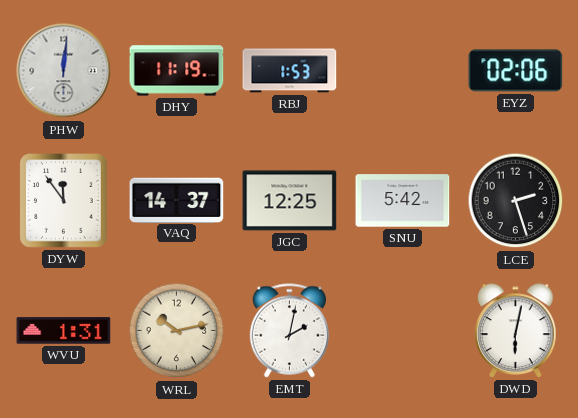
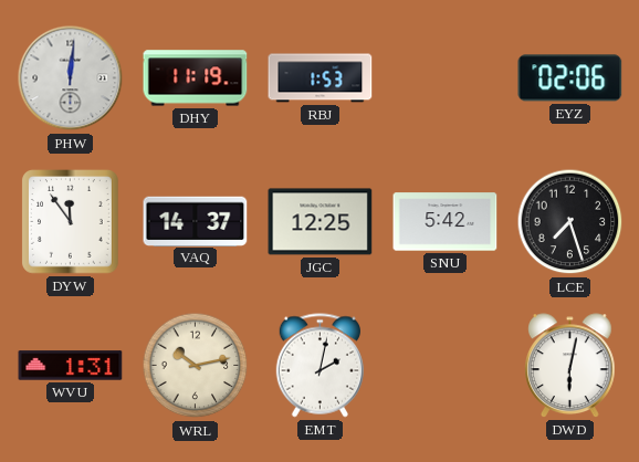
LCE: 2:27 -> 7:27
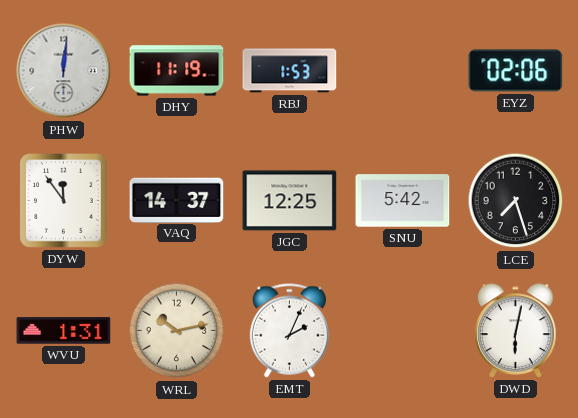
EMT: 2:02 -> 2:04
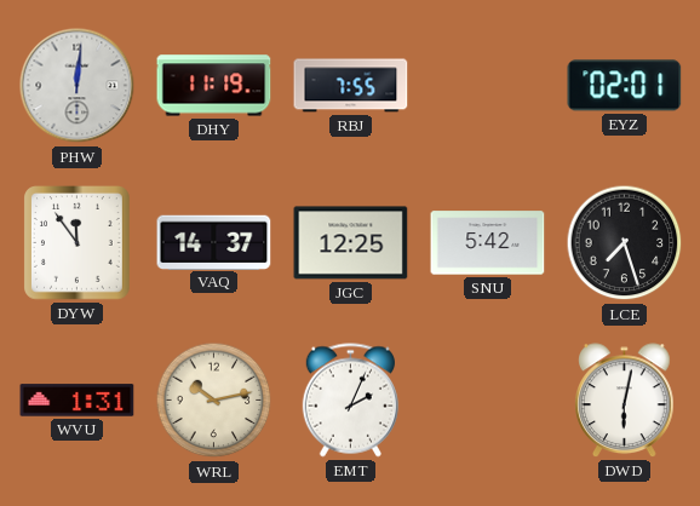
RBJ: 1:53 -> 7:55
EYZ: 02:06 -> 02:01
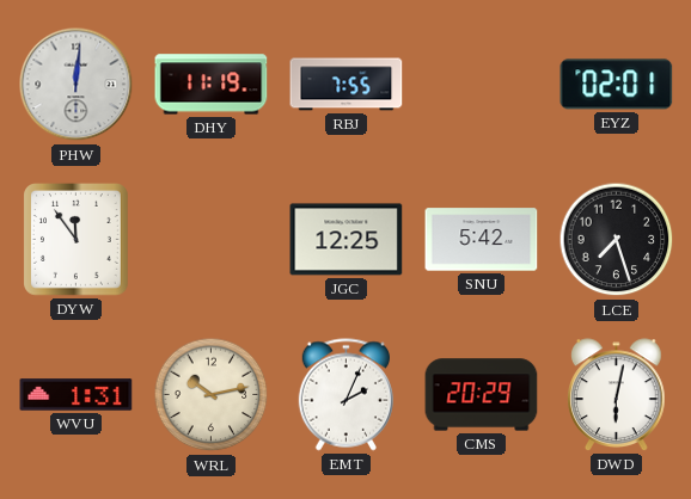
VAQ: 14:37 -> none
CMS: none -> 20:29
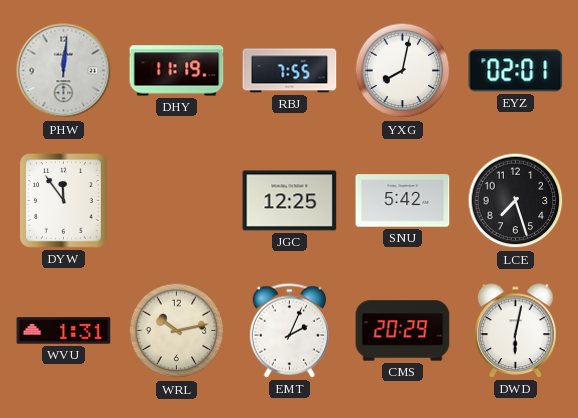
YXG: none -> 8:02
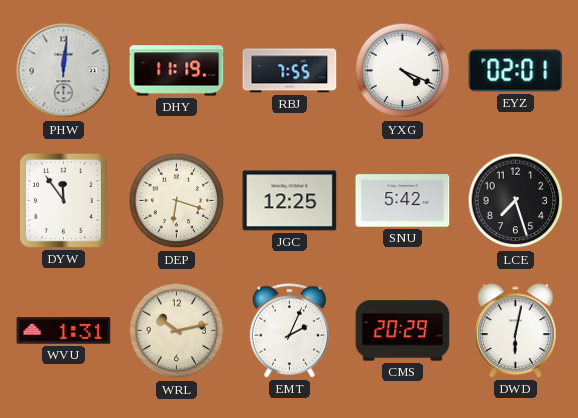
YXG: 8:02 -> 4:19
DEP: none -> 6:18
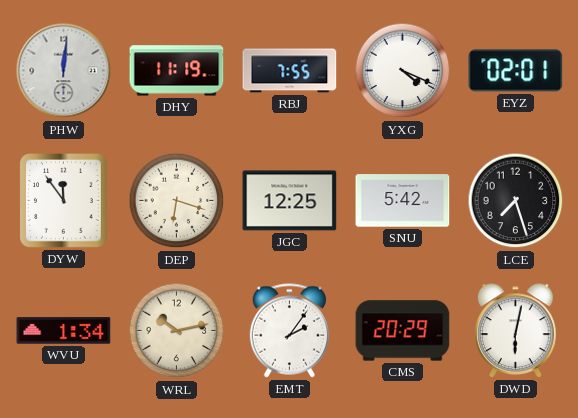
WVU: 1:31 -> 1:34
EMT: 2:04 -> 2:06
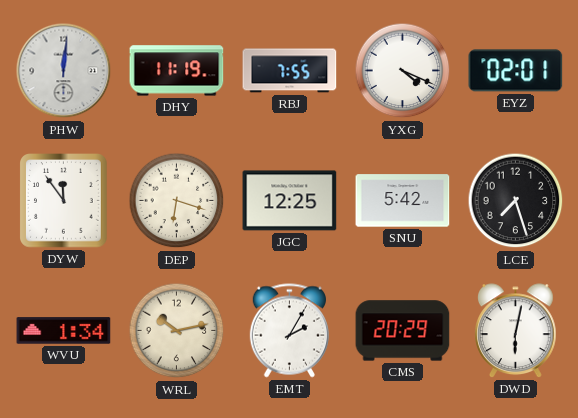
EMT: 2:06 -> 2:05
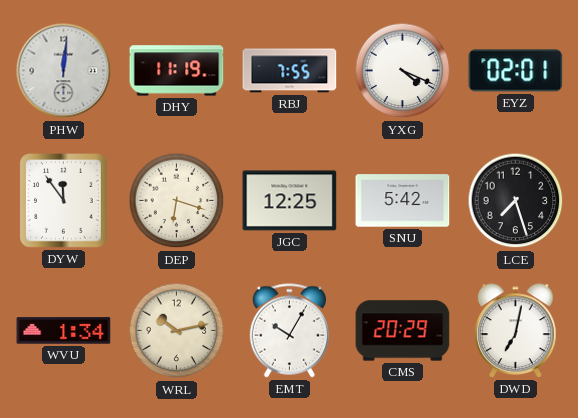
EMT: 2:05 -> 10:05
DWD: 6:02 -> 7:02
